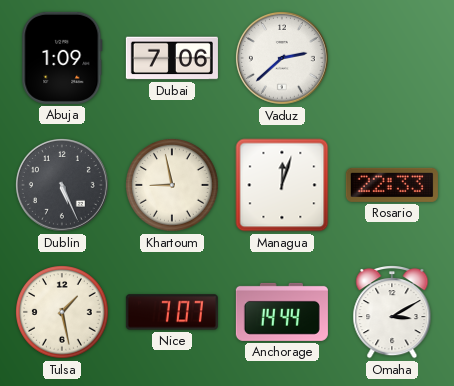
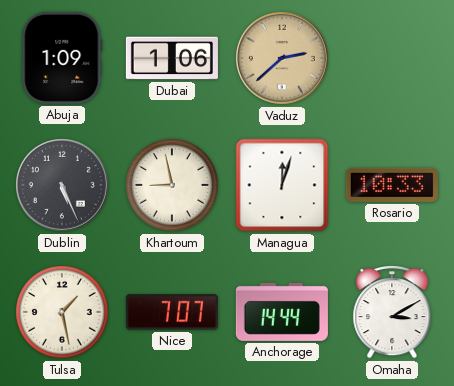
Dubai: 7:06 -> 1:06
Vaduz dial: white -> champagne
Rosario: 22:33 -> 10:33
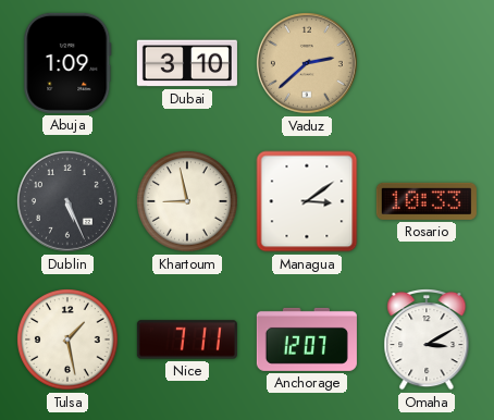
Dubai: 1:06 -> 3:10
Managua: 12:03 -> 3:09
Nice: 7:07 -> 7:11
Anchorage: 14:44 -> 12:07
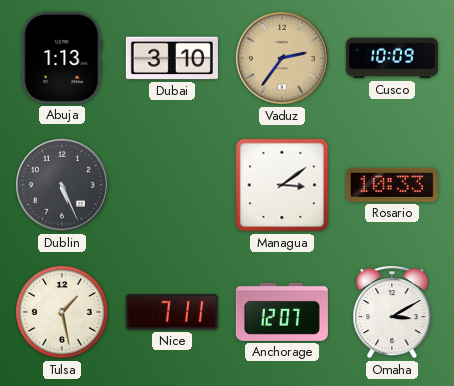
Abuja: 1:09 -> 1:13
Vaduz: 2:38 -> 2:36
Cusco: none -> 10:09
Khartoum: 8:58 -> none
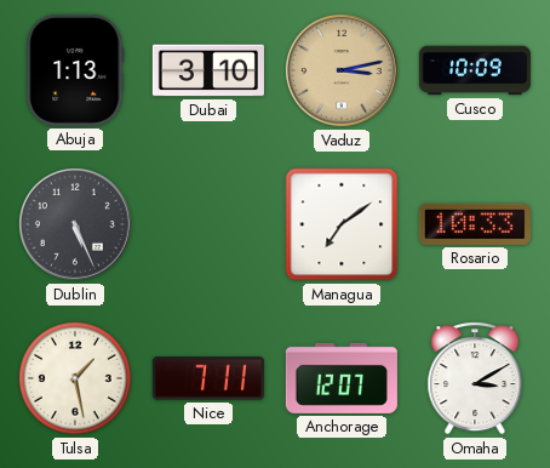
Vaduz: 2:36 -> 3:13
Managua: 3:09 -> 7:09
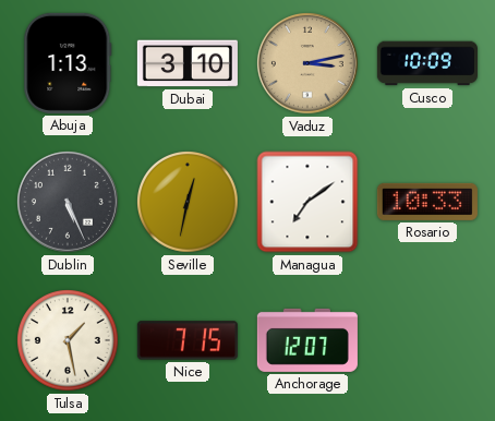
Seville: none -> 12:32
Nice: 7:11 -> 7:15
Omaha: 3:10 -> none
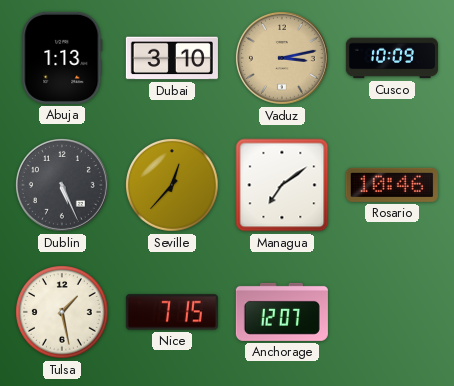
Seville: 12:32 -> 12:37
Rosario: 10:33 -> 10:46
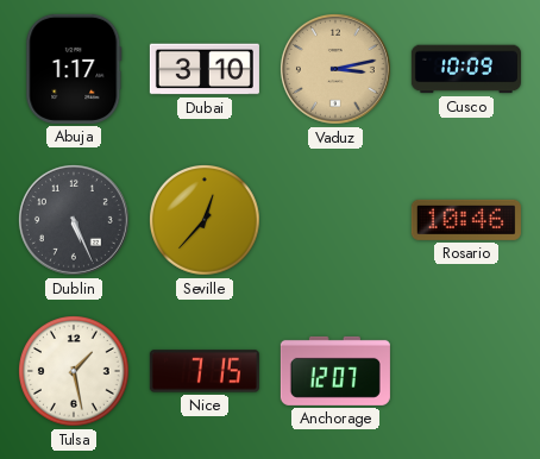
Abuja: 1:13 -> 1:17
Managua: 7:09 -> none
